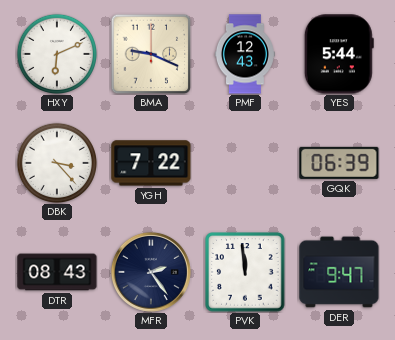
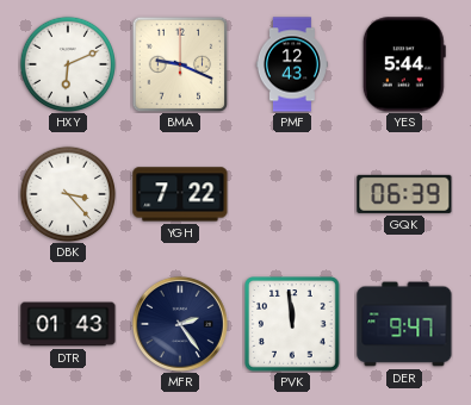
DTR: 08:43 -> 01:43
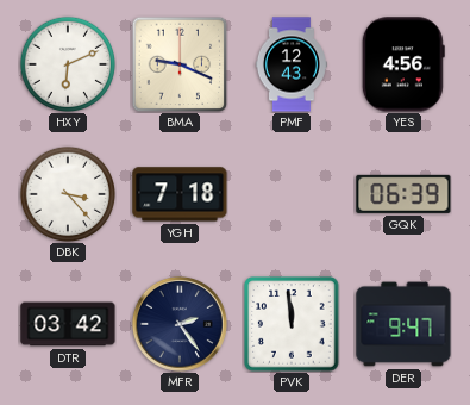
YES: 5:44 -> 4:56
YGH: 7:22 -> 7:18
DTR: 01:43 -> 03:42
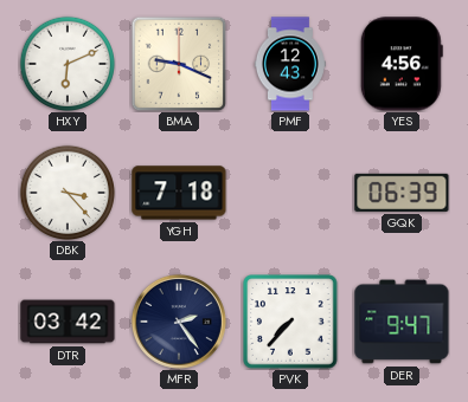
PVK: 11:59 -> 7:37
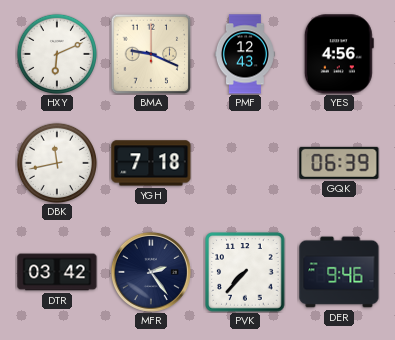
DBK: 3:23 -> 11:43
DER: 9:47 -> 9:46
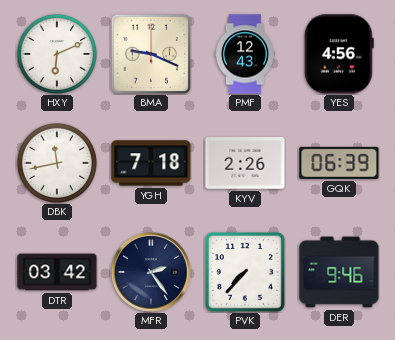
KYV: none -> 2:26
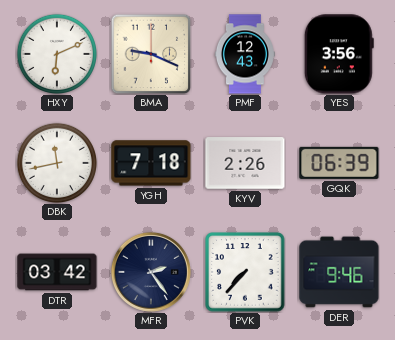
YES: 4:56 -> 3:56
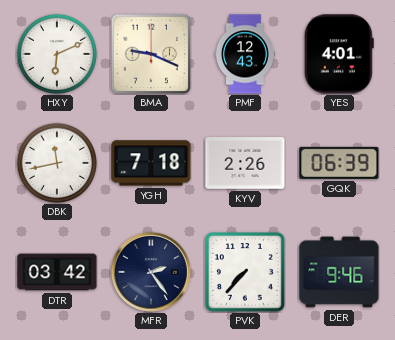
YES: 3:56 -> 4:01
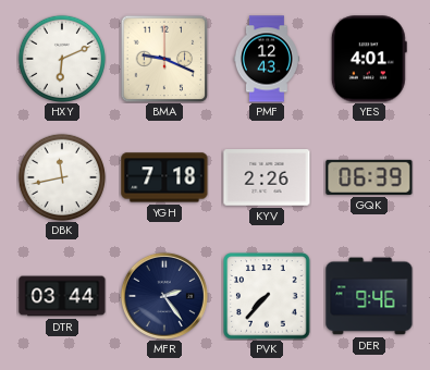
DTR: 03:42 -> 03:44
